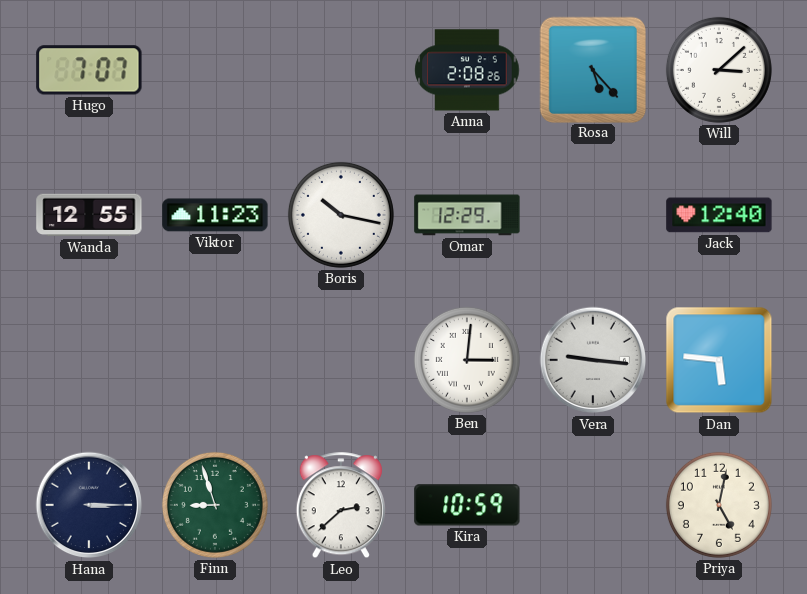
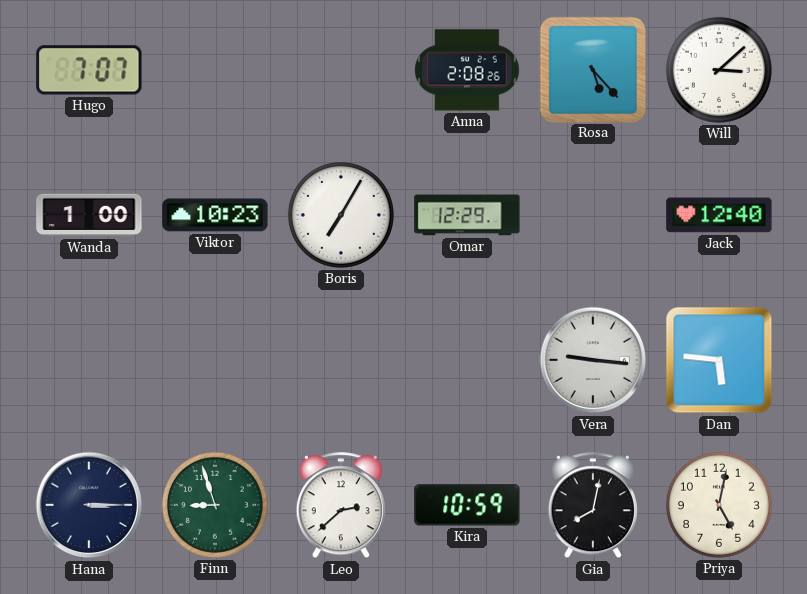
Wanda: 12:55 -> 1:00
Viktor: 11:23 -> 10:23
Boris: 10:17 -> 7:05
Ben: 3:01 -> none
Gia: none -> 8:02
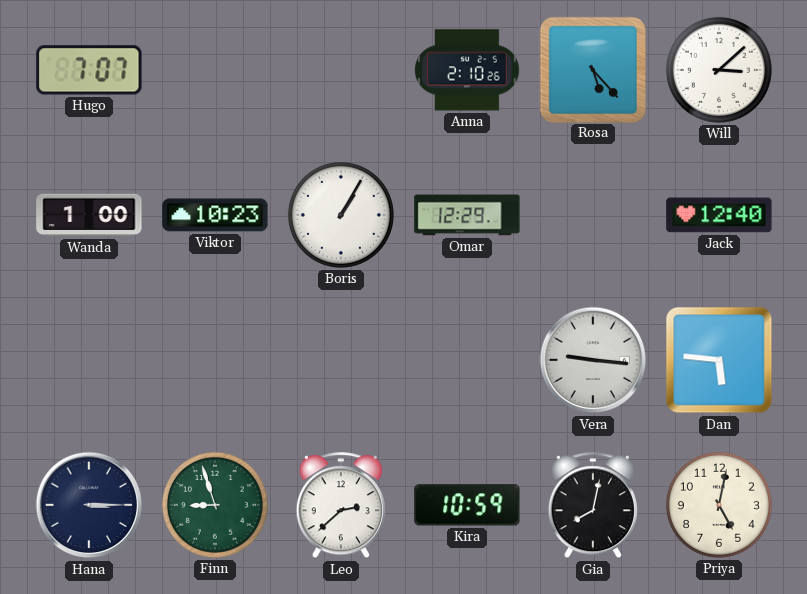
Anna: 2:08 -> 2:10
Boris: 7:05 -> 1:05
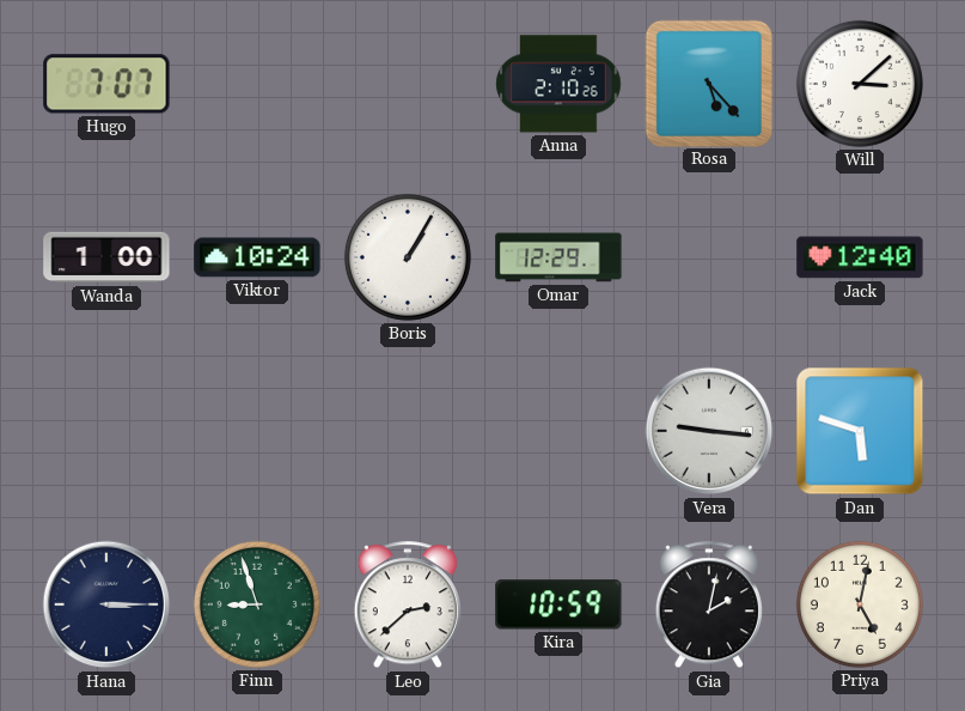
Viktor: 10:23 -> 10:24
Dan: 5:46 -> 5:48
Gia: 8:02 -> 2:02
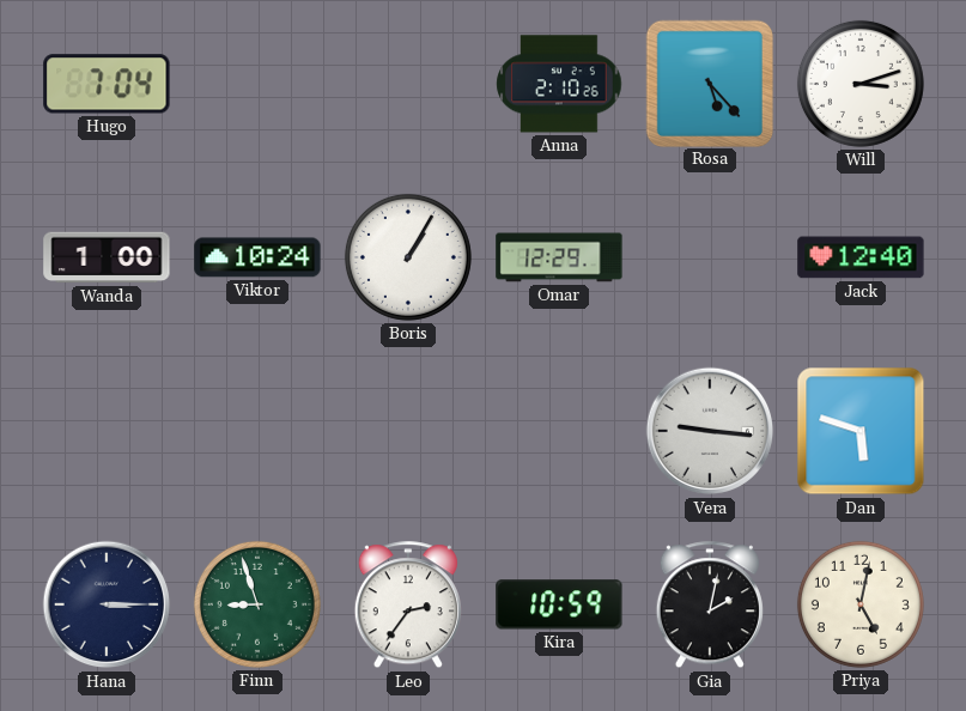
Hugo: 7:07 -> 7:04
Will: 3:08 -> 3:12
Leo: 2:38 -> 2:36
